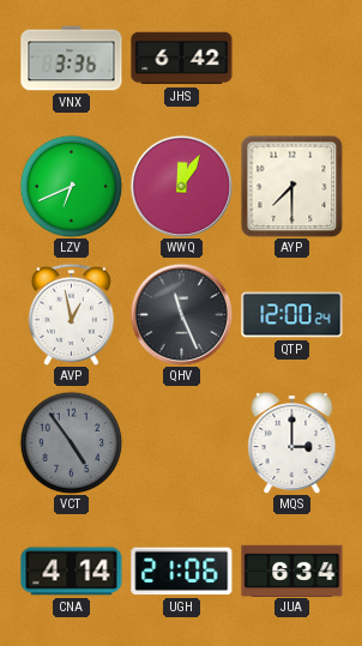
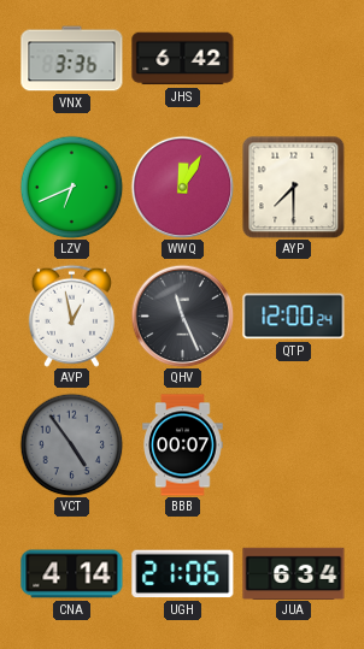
BBB: none -> 00:07
MQS: 3:00 -> none
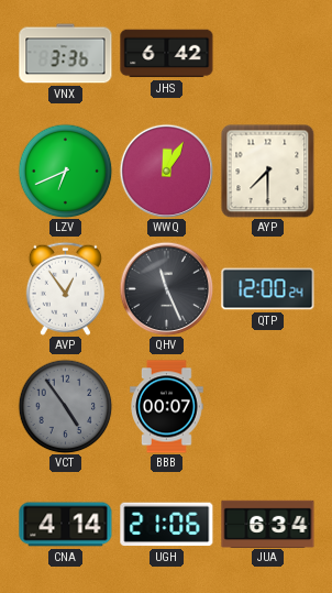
AVP: 12:58 -> 12:54
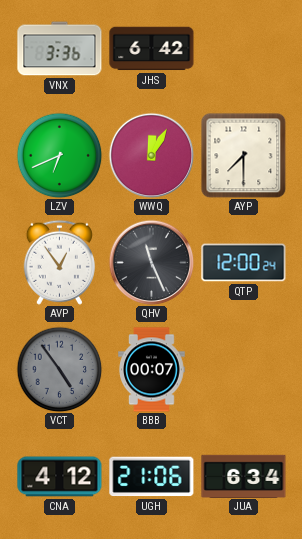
CNA: 4:14 -> 4:12
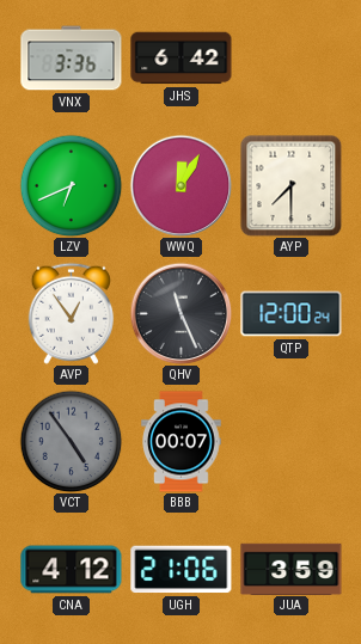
JUA: 6:34 -> 3:59
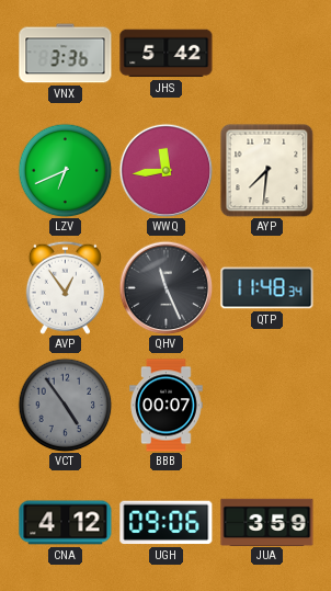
JHS: 6:42 -> 5:42
WWQ: 12:05 -> 11:44
AYP: 7:30 -> 7:31
QTP: 12:00 -> 11:48
UGH: 21:06 -> 09:06
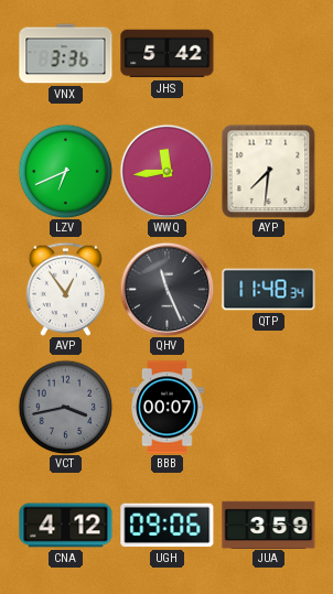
VCT: 4:54 -> 3:43
